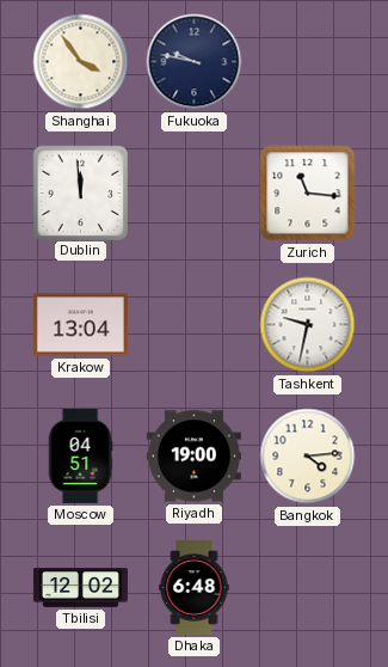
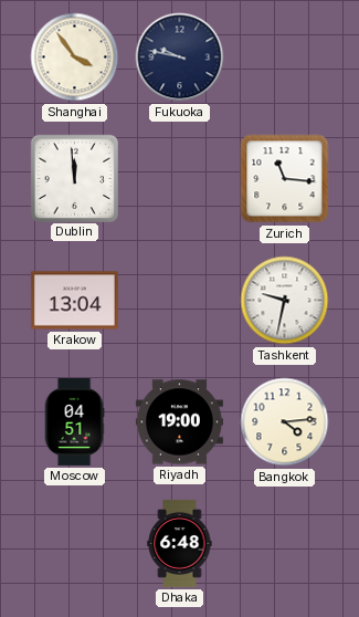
Tbilisi: 12:02 -> none
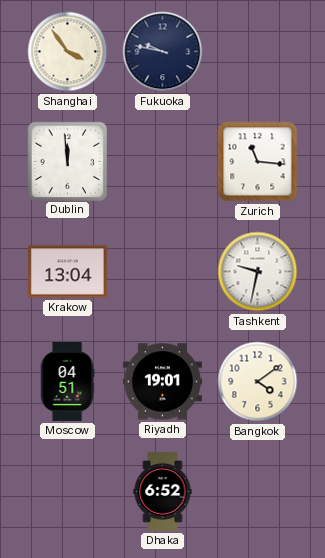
Riyadh: 19:00 -> 19:01
Bangkok: 4:14 -> 4:09
Dhaka: 6:48 -> 6:52
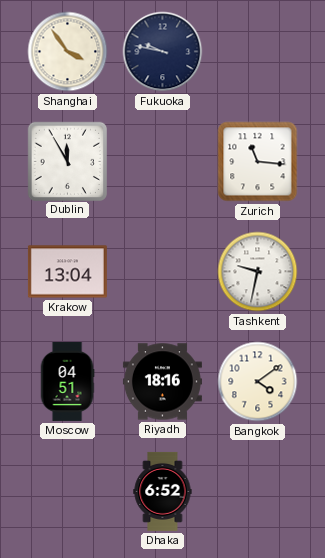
Dublin: 11:59 -> 11:55
Riyadh: 19:01 -> 18:16
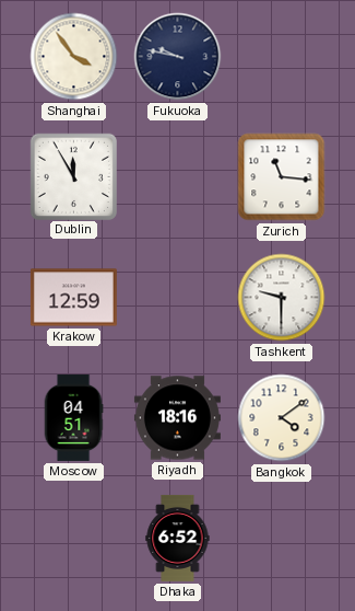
Krakow: 13:04 -> 12:59
Tashkent: 9:32 -> 9:30
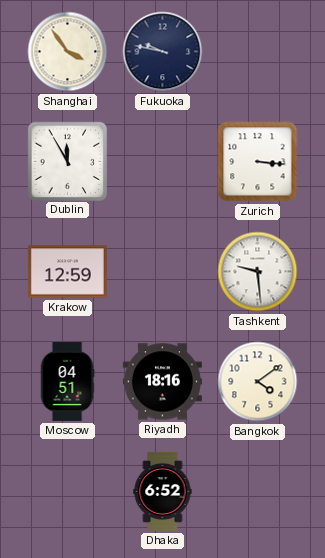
Zurich: 11:16 -> 3:16
Tashkent: 9:30 -> 9:29
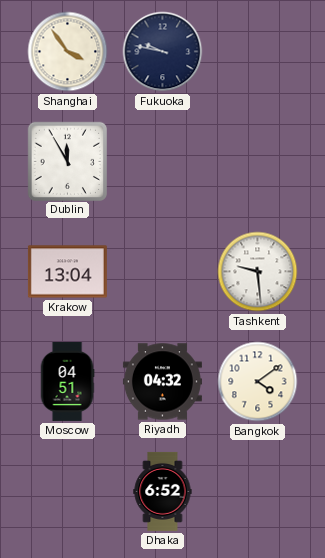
Zurich: 3:16 -> none
Krakow: 12:59 -> 13:04
Riyadh: 18:16 -> 04:32
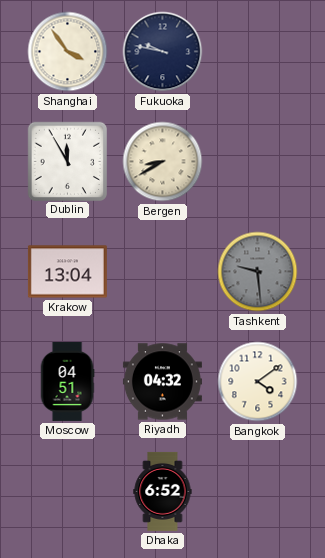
Bergen: none -> 8:40
Tashkent dial: white -> grey
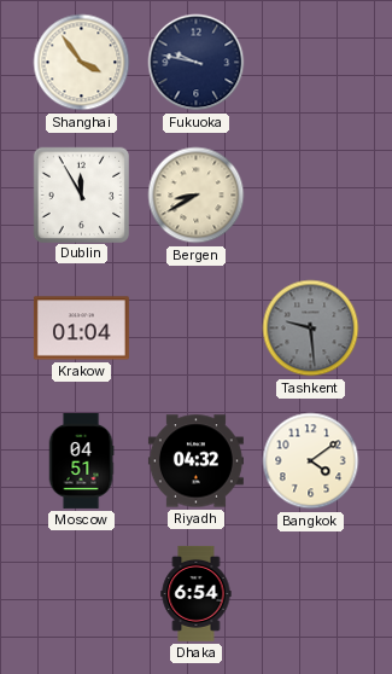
Krakow: 13:04 -> 01:04
Dhaka: 6:52 -> 6:54
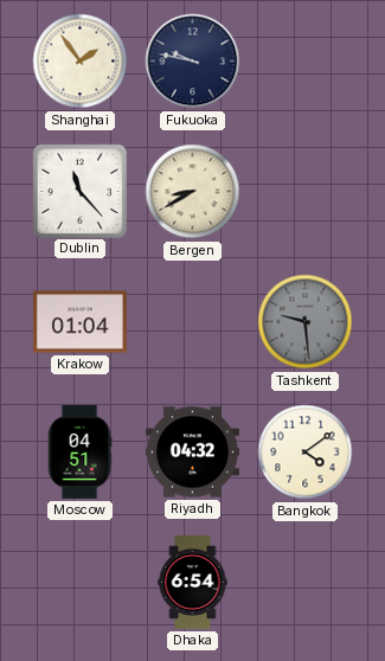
Shanghai: 3:54 -> 1:54
Dublin: 11:55 -> 11:23
